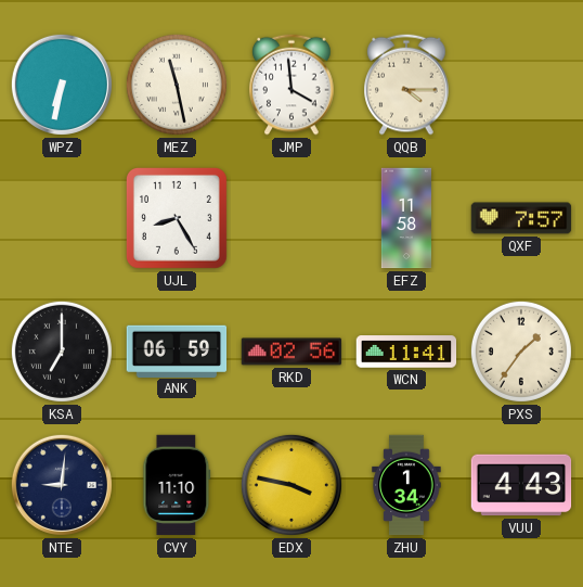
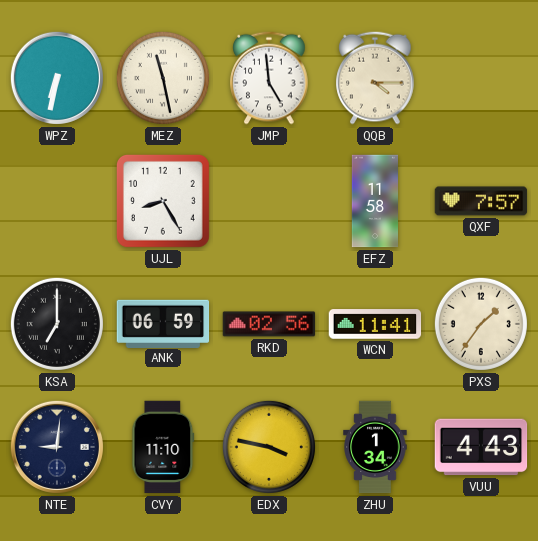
JMP: 3:59 -> 4:59
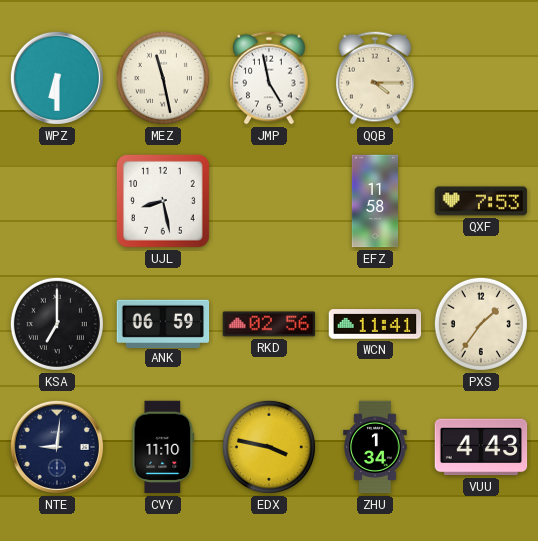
WPZ: 6:32 -> 6:30
JMP: 4:59 -> 4:58
UJL: 8:25 -> 8:28
QXF: 7:57 -> 7:53
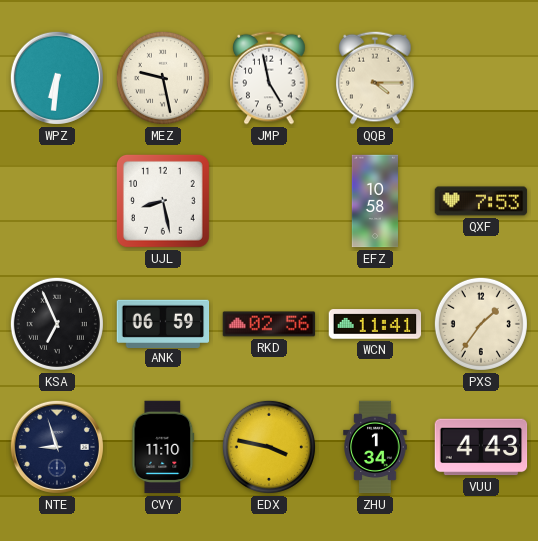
WPZ: 6:30 -> 6:31
MEZ: 11:28 -> 9:28
EFZ: 11:58 -> 10:58
KSA: 7:00 -> 6:56
NTE: 9:01 -> 8:57
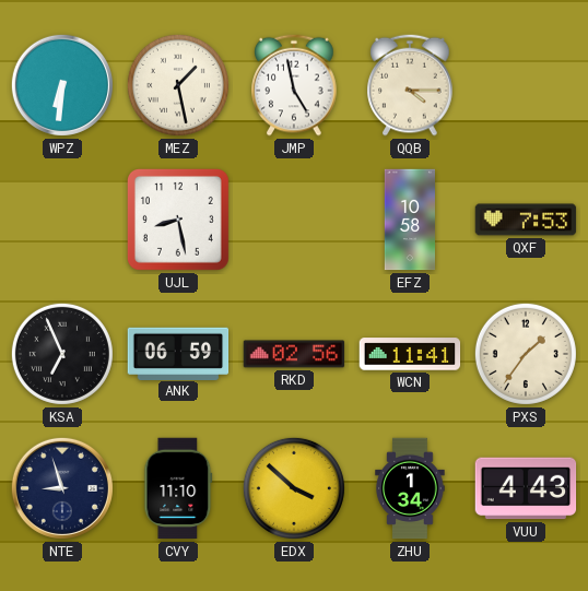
MEZ: 9:28 -> 1:28
EDX: 3:47 -> 3:52
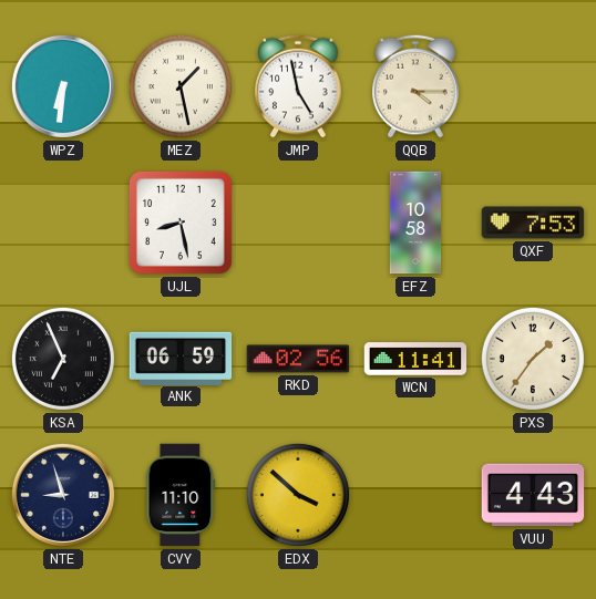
ZHU: 1:34 -> none
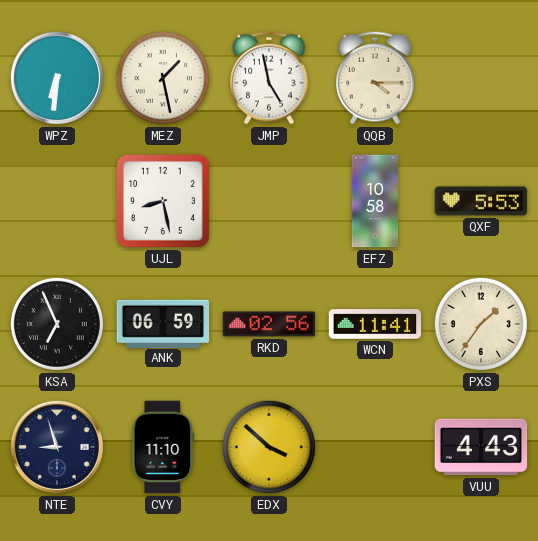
QXF: 7:53 -> 5:53
